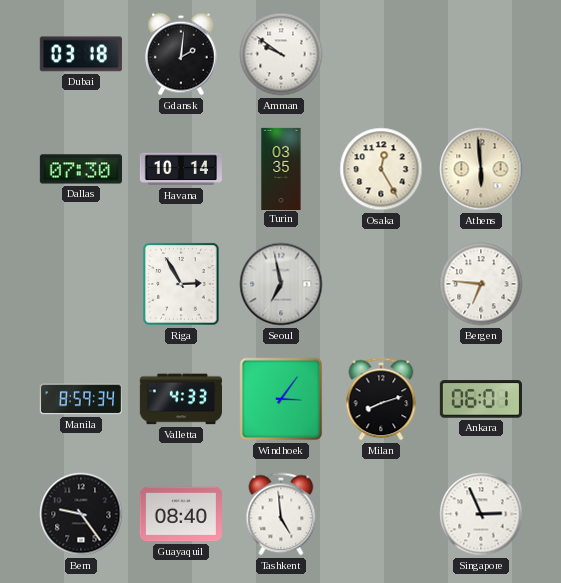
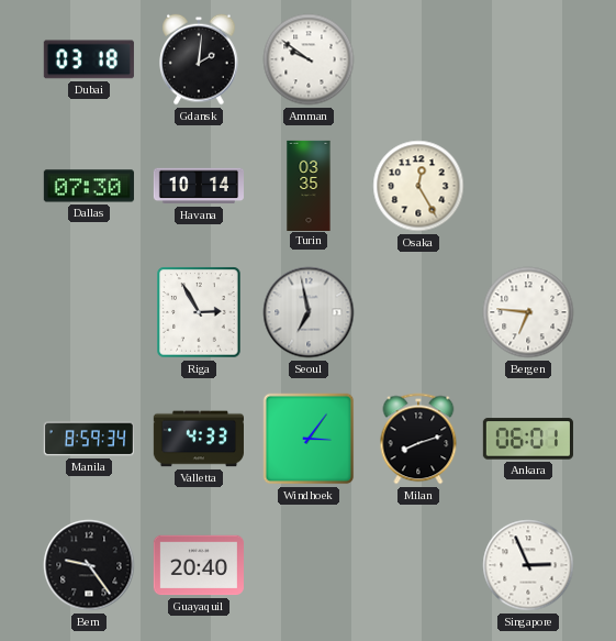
Athens: 5:59 -> none
Guayaquil: 08:40 -> 20:40
Tashkent: 4:59 -> none
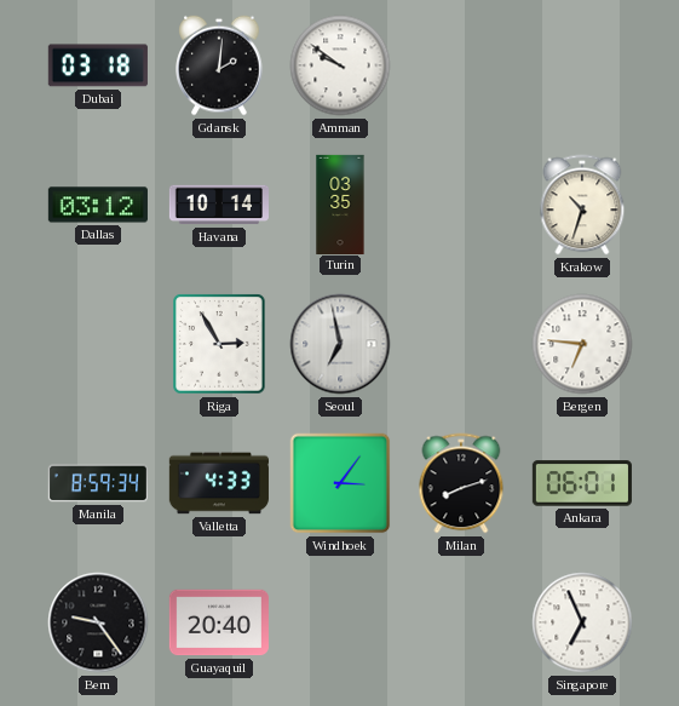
Dallas: 07:30 -> 03:12
Osaka: 12:25 -> none
Krakow: none -> 10:33
Singapore: 2:56 -> 6:56
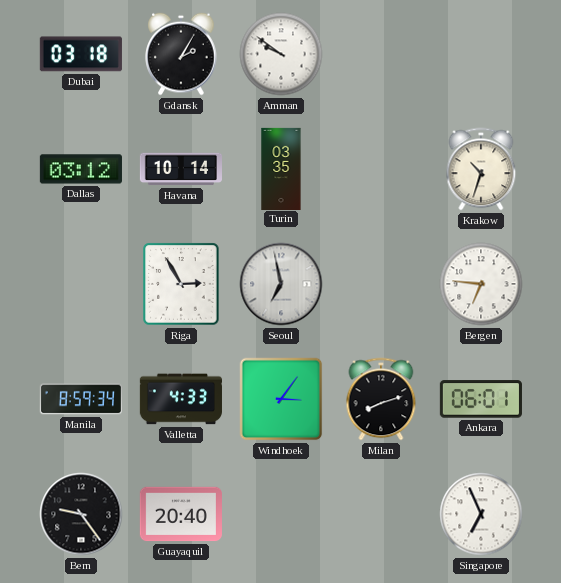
Gdansk: 2:01 -> 2:05
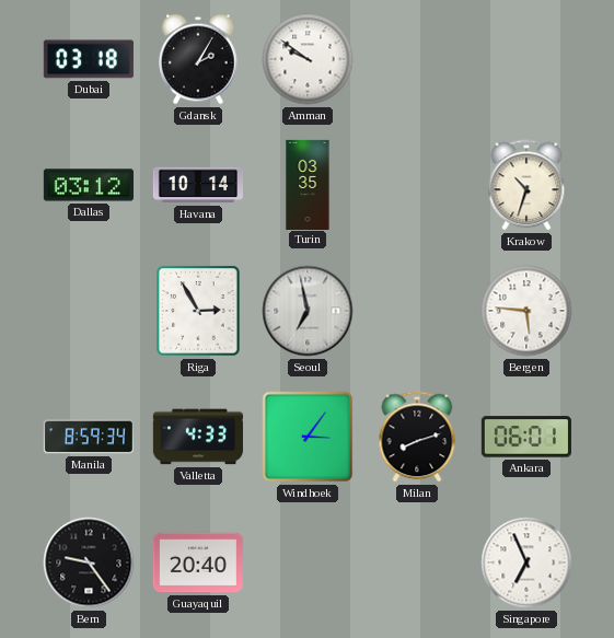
Bergen: 6:46 -> 5:46
